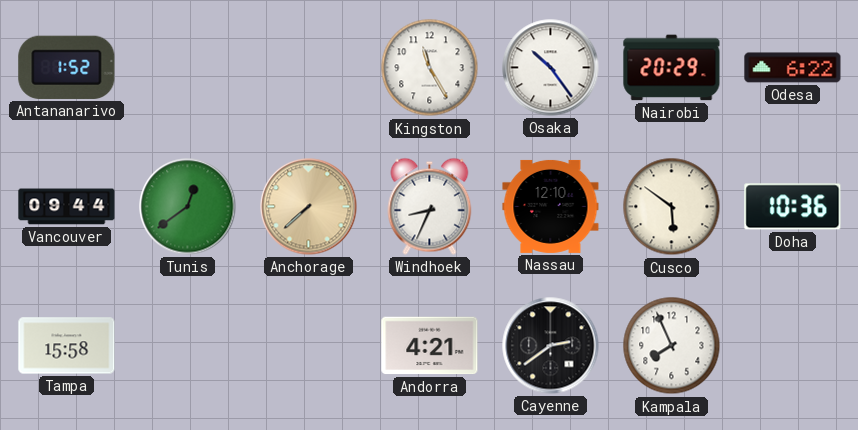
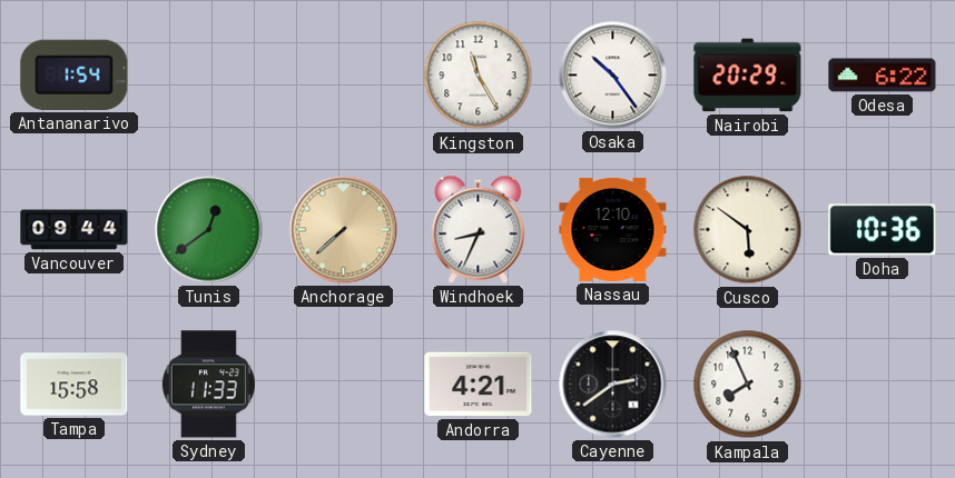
Antananarivo: 1:52 -> 1:54
Sydney: none -> 11:33
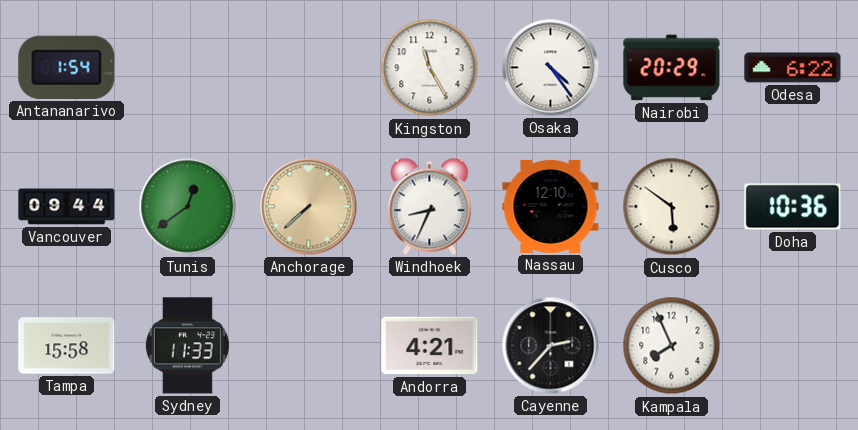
Osaka: 10:24 -> 4:24
Cayenne: 2:39 -> 2:37
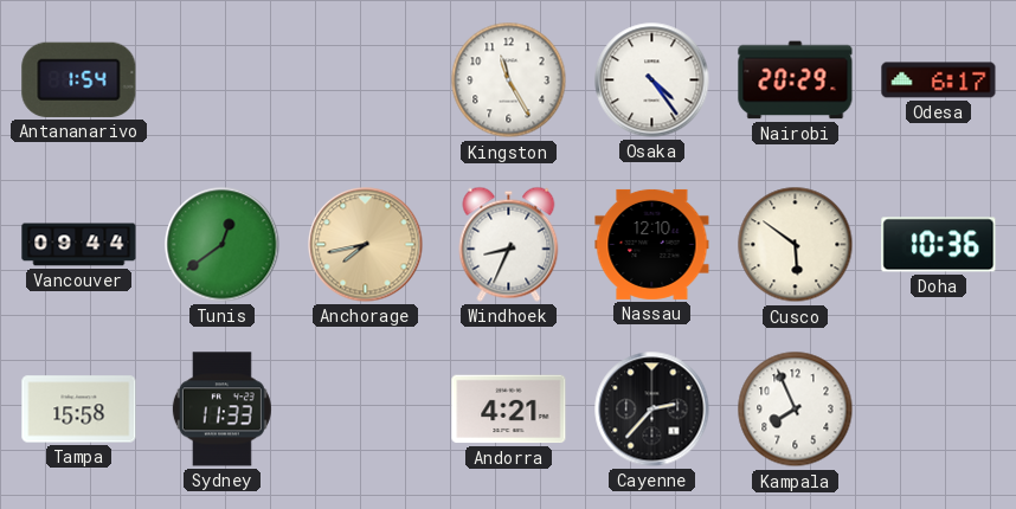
Odesa: 6:22 -> 6:17
Anchorage: 7:38 -> 7:43
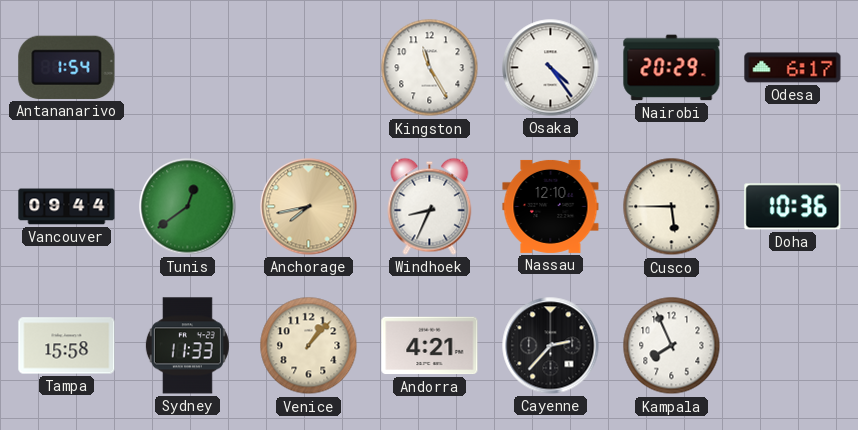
Cusco: 5:51 -> 5:45
Venice: none -> 1:07
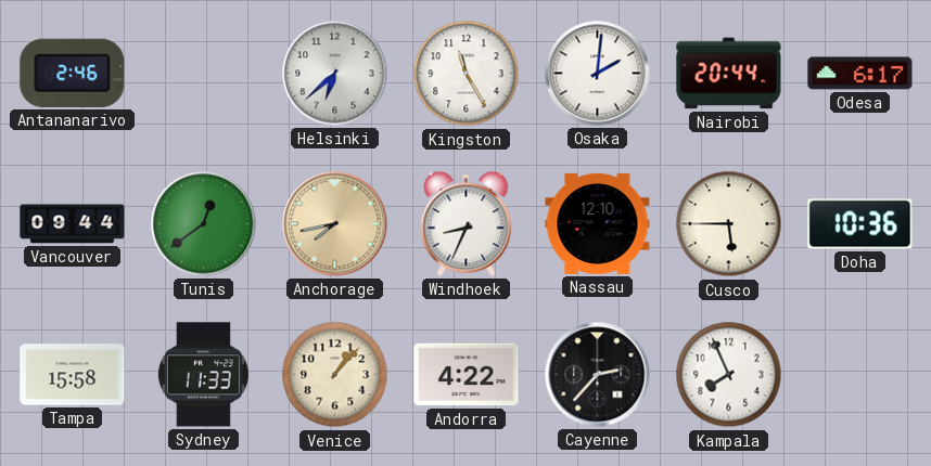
Antananarivo: 1:54 -> 2:46
Helsinki: none -> 6:38
Osaka: 4:24 -> 2:01
Nairobi: 20:29 -> 20:44
Andorra: 4:21 -> 4:22
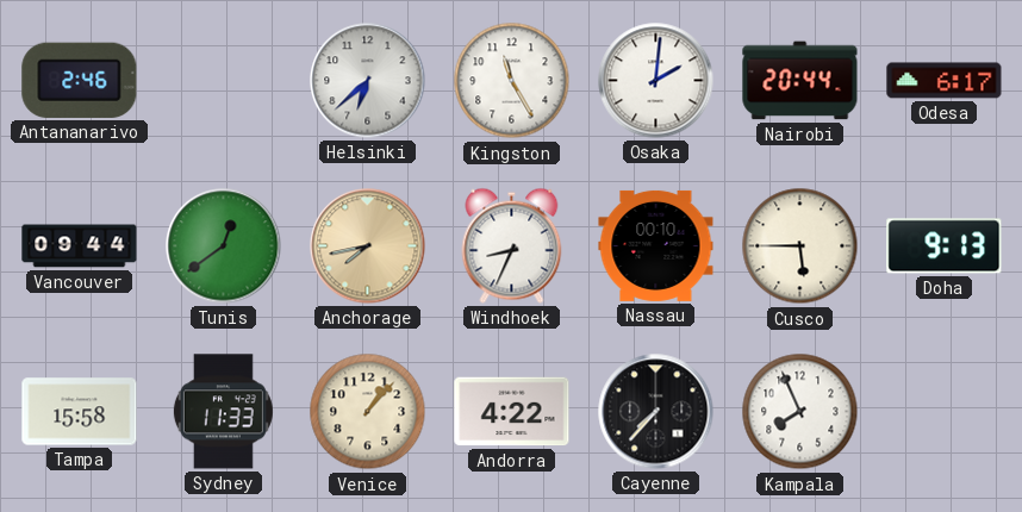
Nassau: 12:10 -> 00:10
Doha: 10:36 -> 9:13
Cayenne: 2:37 -> 7:37
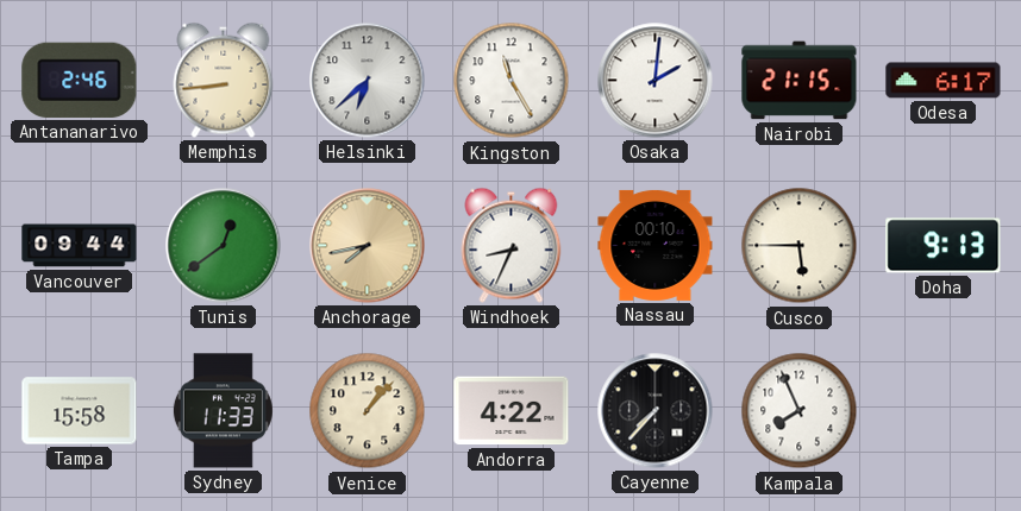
Memphis: none -> 8:44
Nairobi: 20:44 -> 21:15
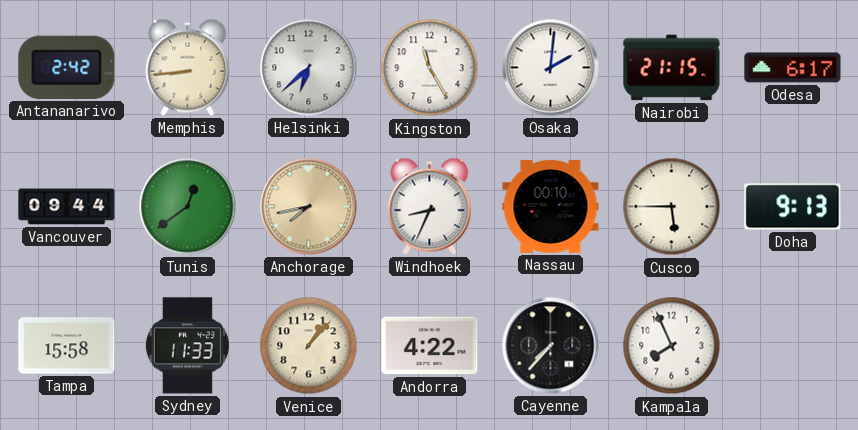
Antananarivo: 2:46 -> 2:42
